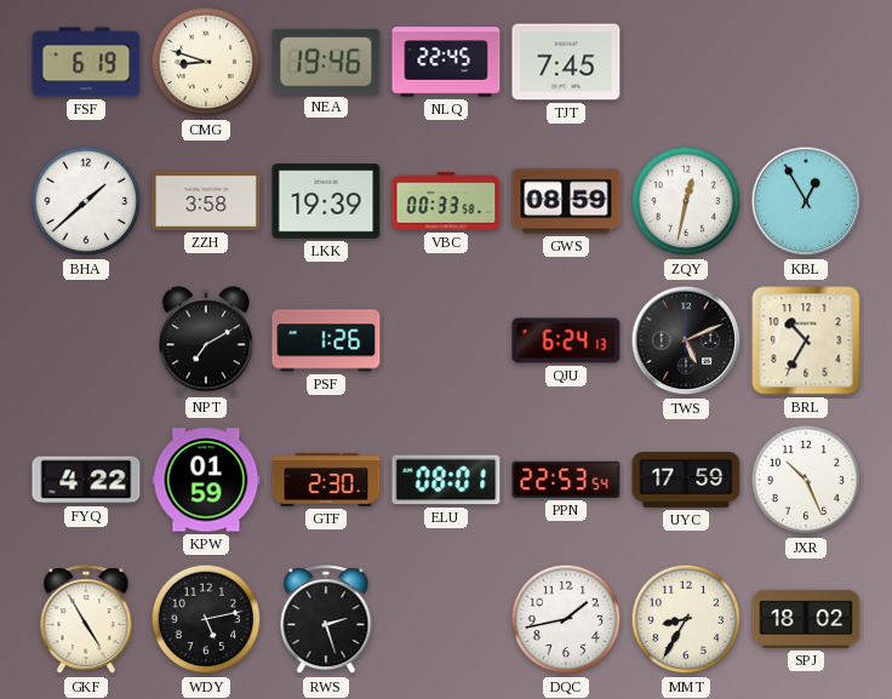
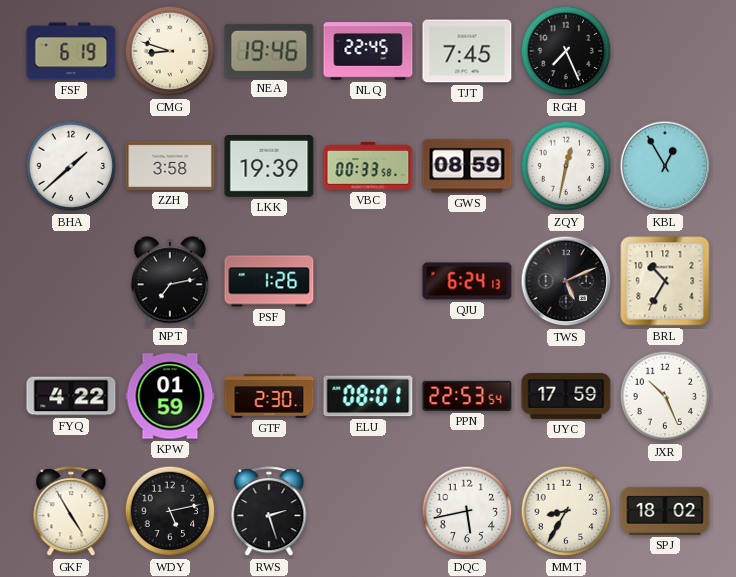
RGH: none -> 7:26
NPT: 7:10 -> 7:13
DQC: 1:43 -> 5:43
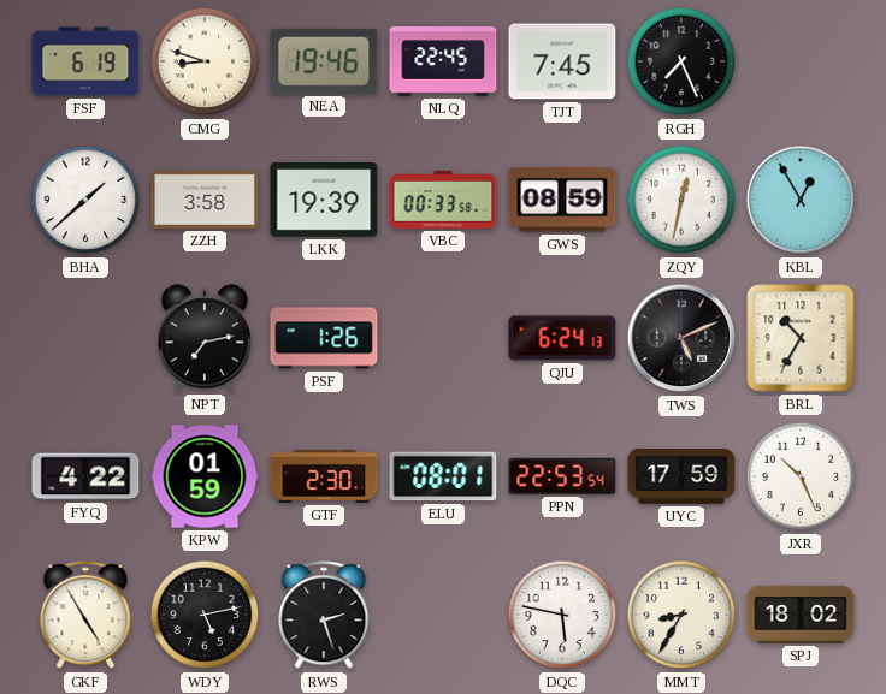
DQC: 5:43 -> 5:47
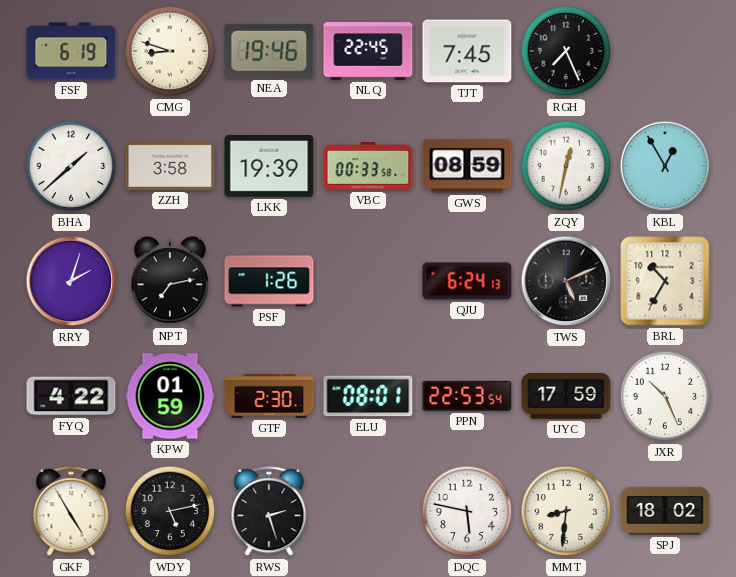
RRY: none -> 2:03
MMT: 8:35 -> 8:31
